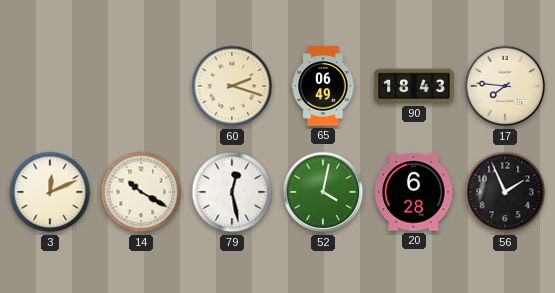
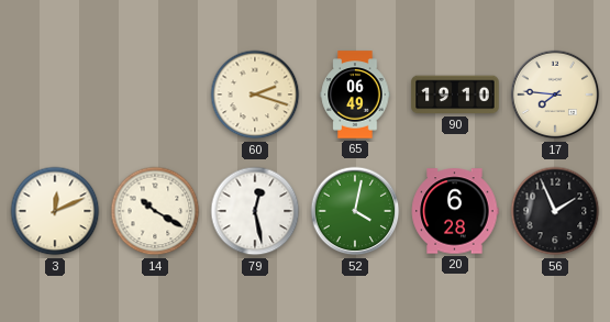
90: 18:43 -> 19:10
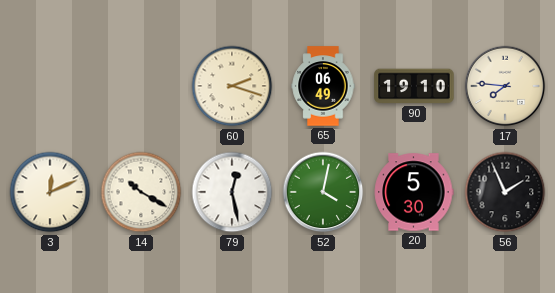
20: 6:28 -> 5:30
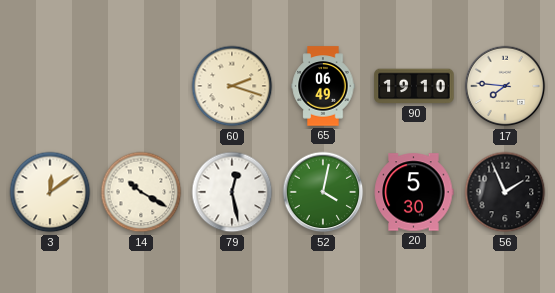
3: 12:11 -> 12:09
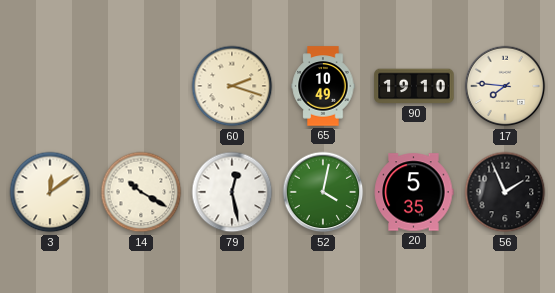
65: 06:49 -> 10:49
20: 5:30 -> 5:35
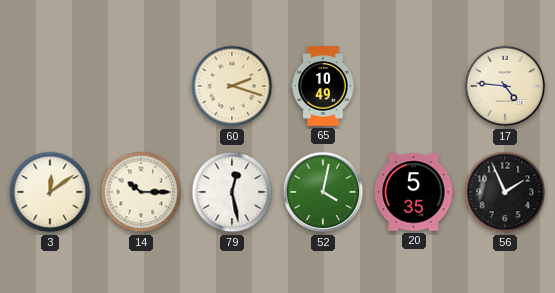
90: 19:10 -> none
17: 7:46 -> 4:46
14: 10:20 -> 10:15
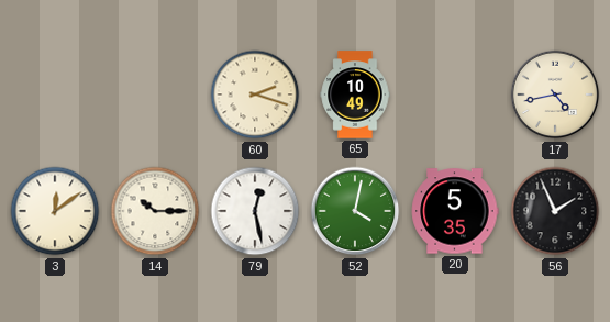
17: 4:46 -> 4:43
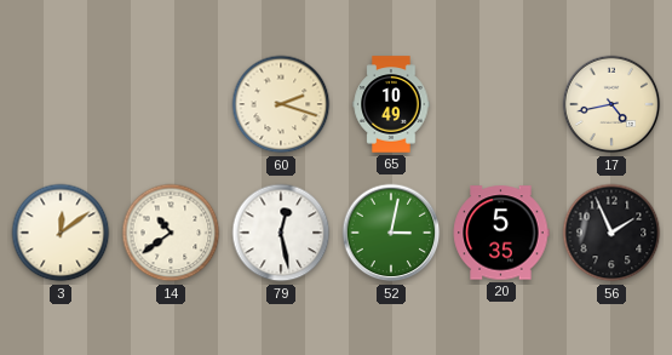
14: 10:15 -> 10:39
52: 4:02 -> 3:02
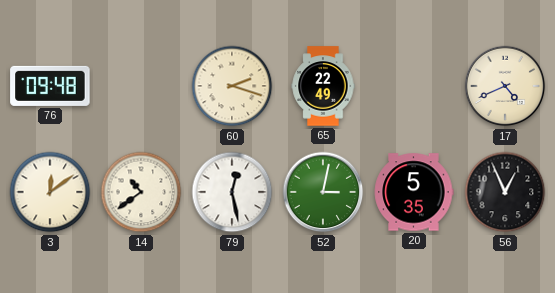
76: none -> 09:48
65: 10:49 -> 22:49
17: 4:43 -> 4:41
56: 1:56 -> 12:56
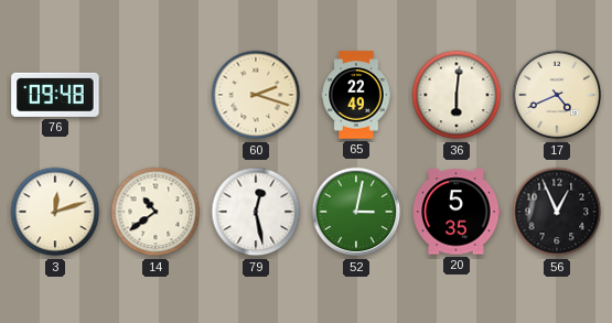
36: none -> 6:01
3: 12:09 -> 12:12
